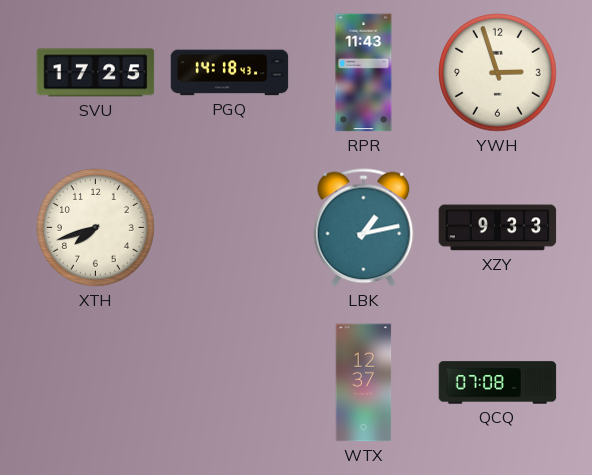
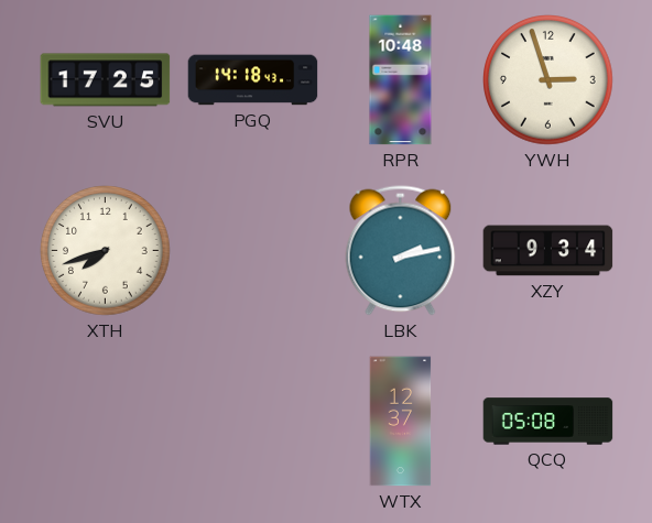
RPR: 11:43 -> 10:48
LBK: 1:13 -> 2:13
XZY: 9:33 -> 9:34
QCQ: 07:08 -> 05:08
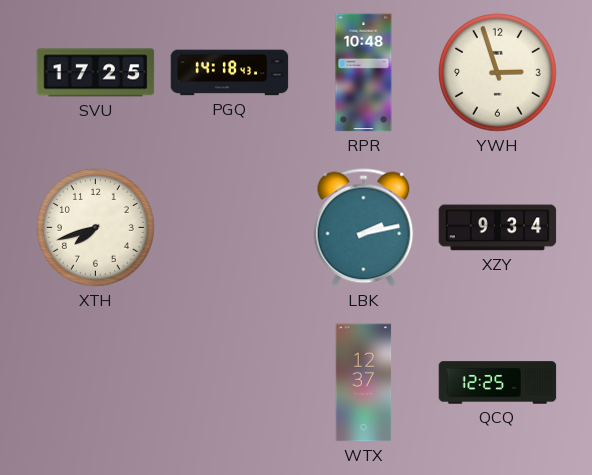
QCQ: 05:08 -> 12:25
